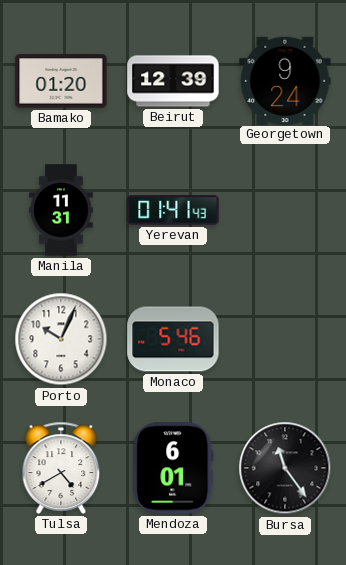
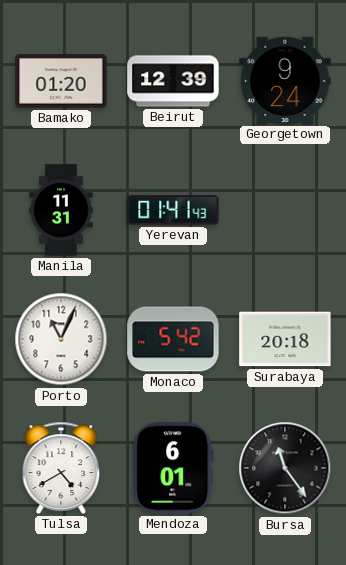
Porto: 10:04 -> 11:04
Monaco: 5:46 -> 5:42
Surabaya: none -> 20:18
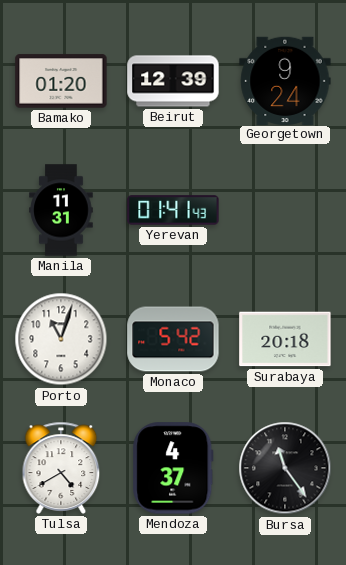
Porto: 11:04 -> 11:03
Mendoza: 6:01 -> 4:37
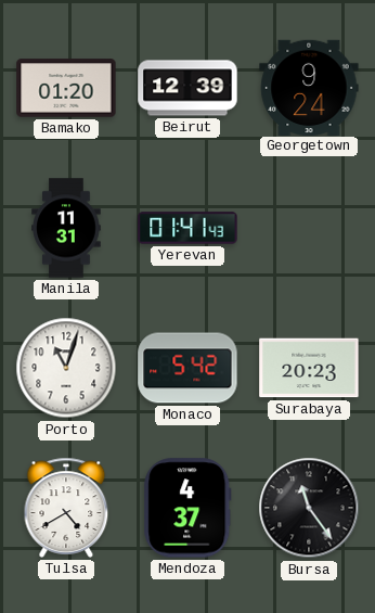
Surabaya: 20:18 -> 20:23
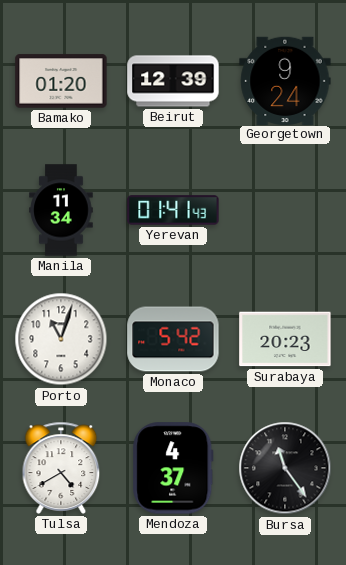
Manila: 11:31 -> 11:34
